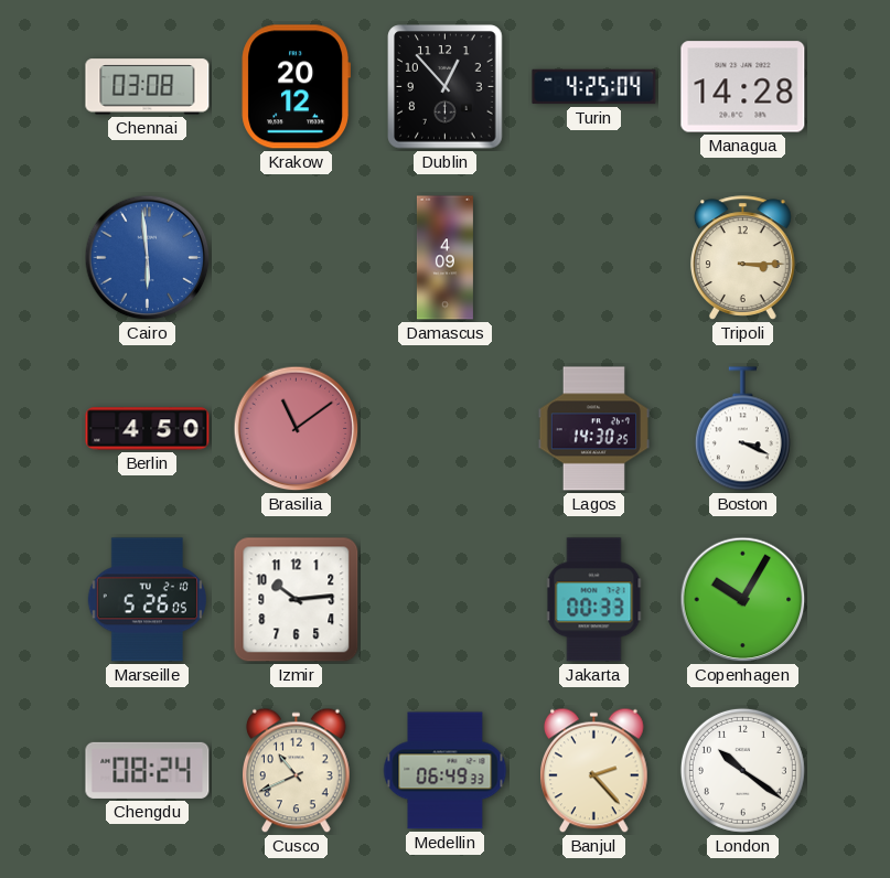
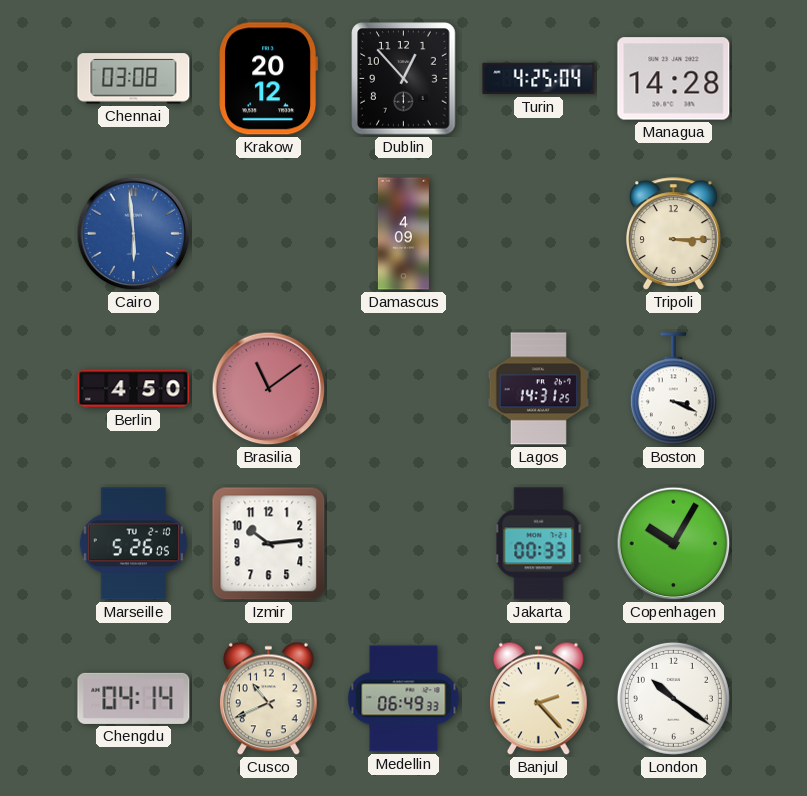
Lagos: 14:30 -> 14:31
Chengdu: 08:24 -> 04:14
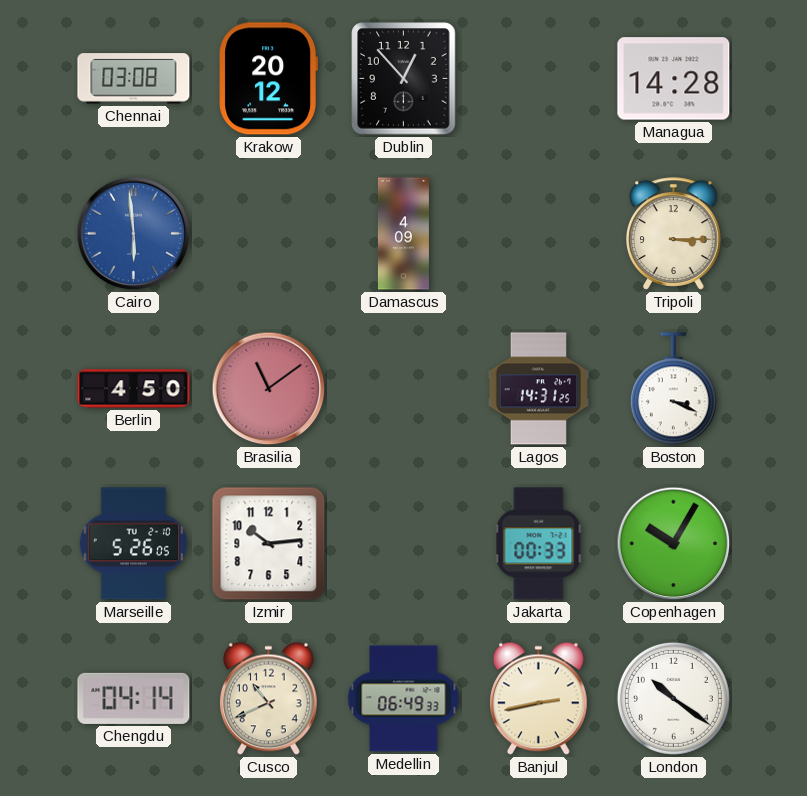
Turin: 4:25 -> none
Banjul: 2:23 -> 2:43
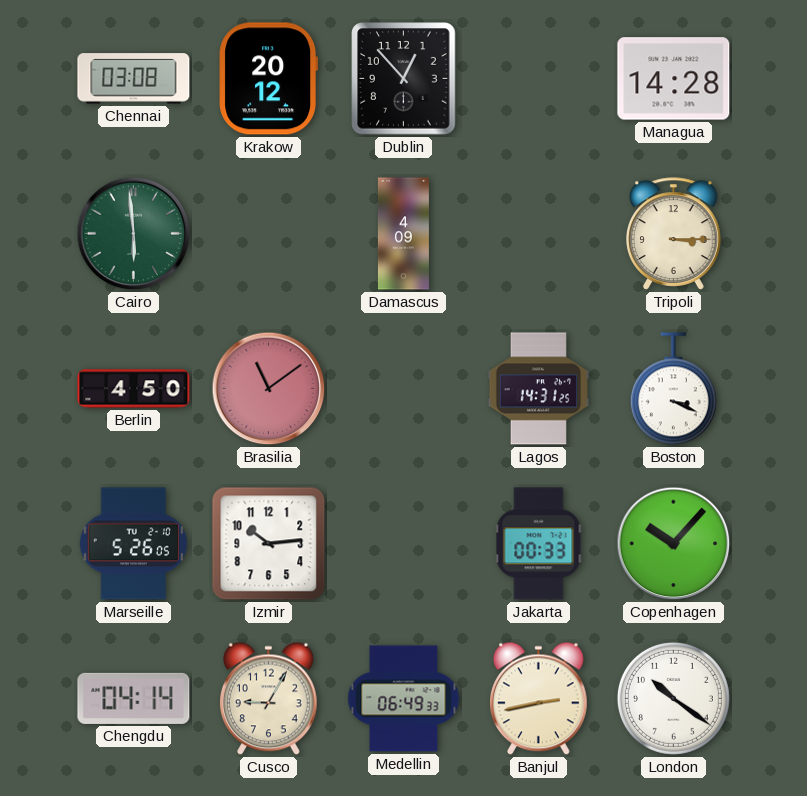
Cairo dial: blue -> green
Copenhagen: 10:05 -> 10:07
Cusco: 10:41 -> 9:05
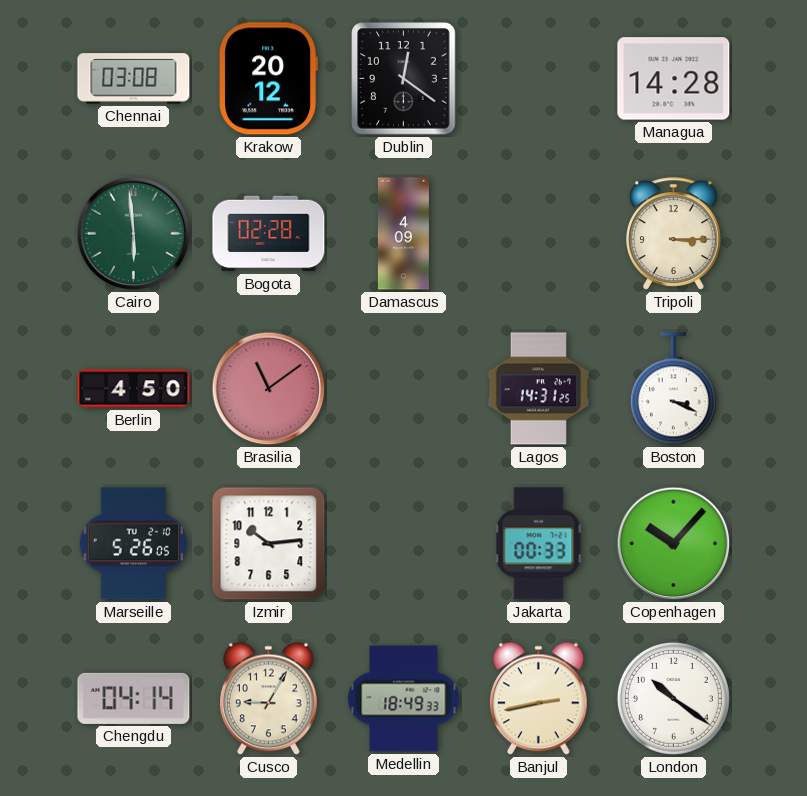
Dublin: 12:53 -> 12:21
Bogota: none -> 02:28
Medellin: 06:49 -> 18:49
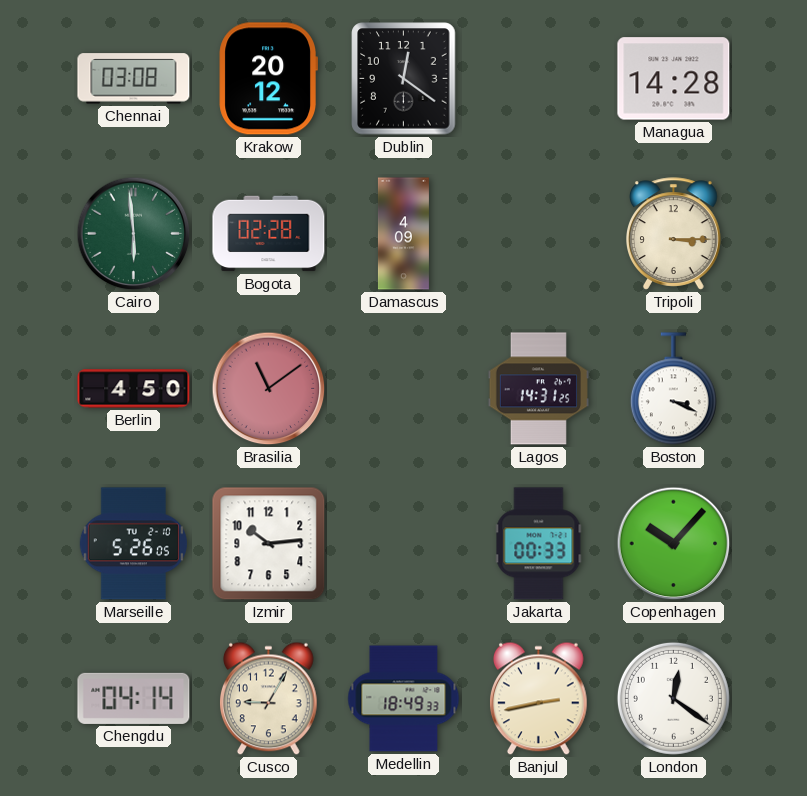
London: 10:21 -> 12:21
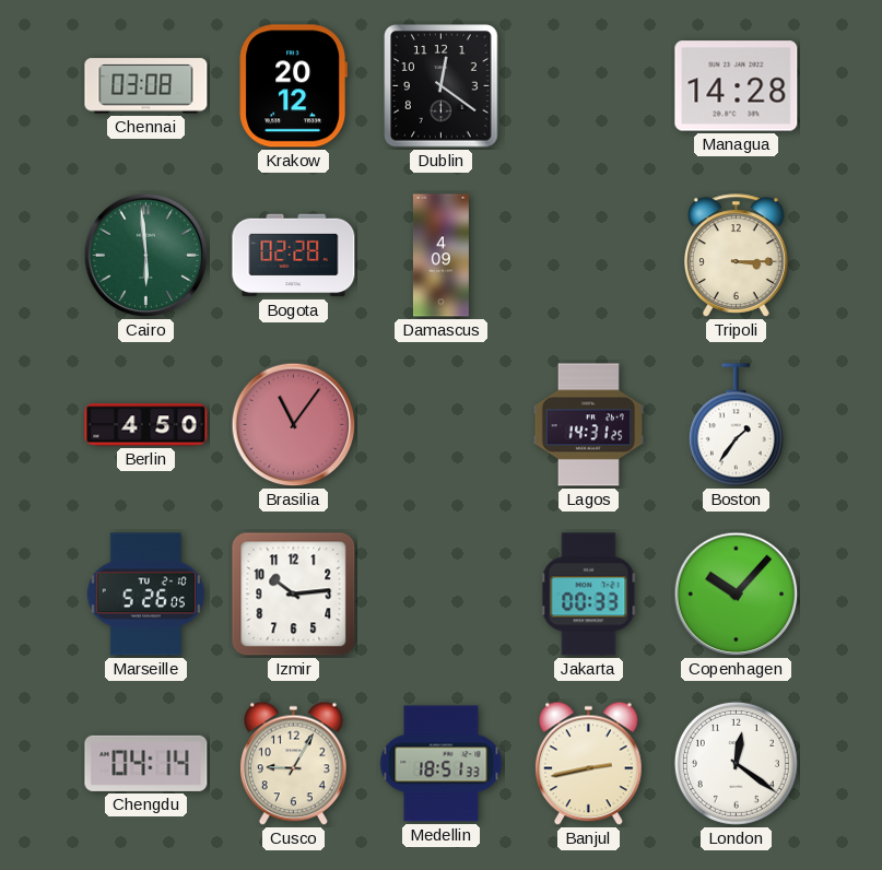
Brasilia: 11:09 -> 11:06
Boston: 3:19 -> 1:36
Medellin: 18:49 -> 18:51
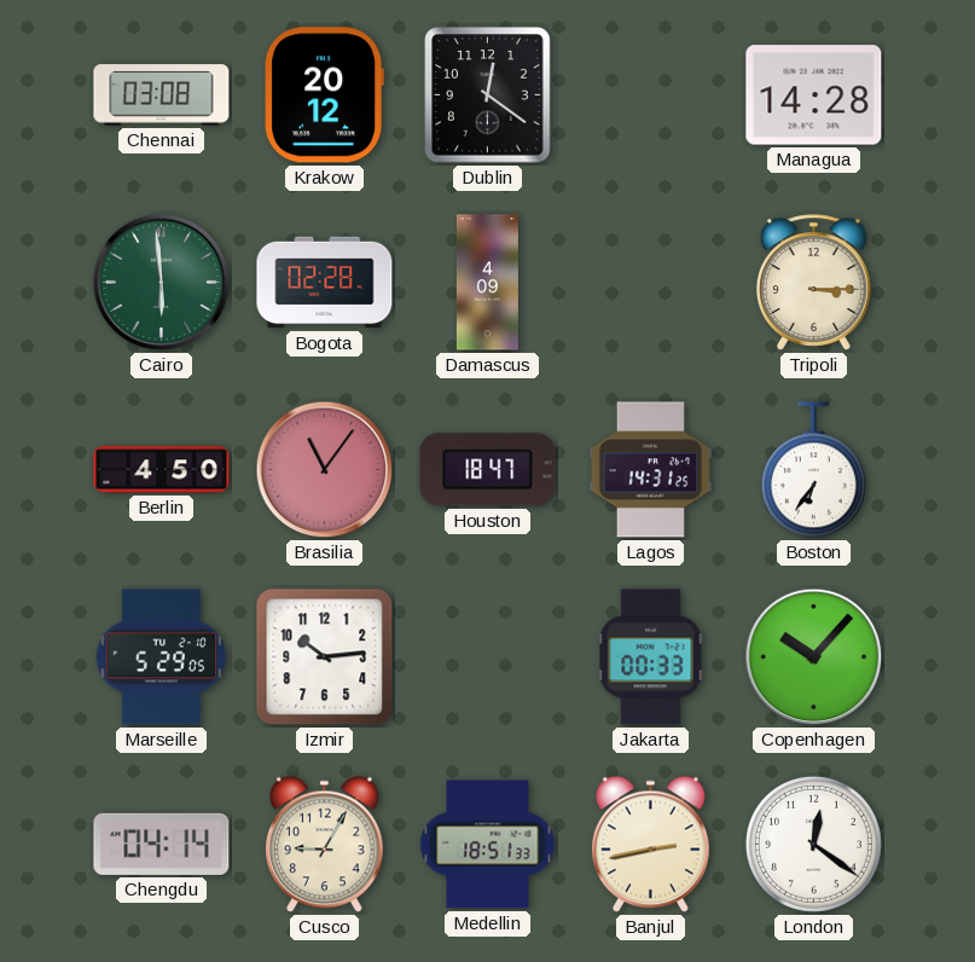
Houston: none -> 18:47
Boston: 1:36 -> 6:36
Marseille: 5:26 -> 5:29
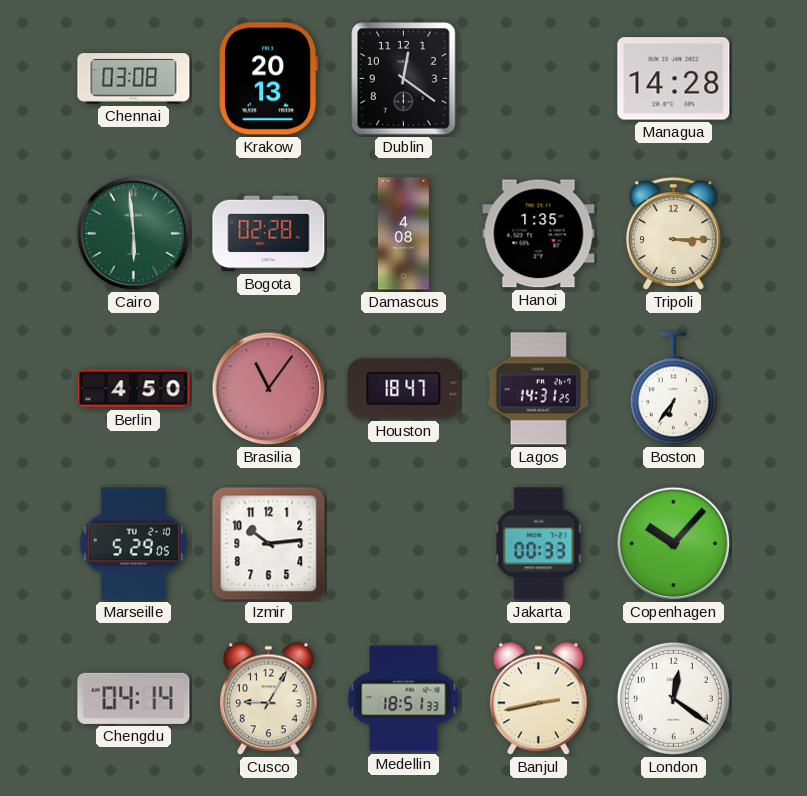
Krakow: 20:12 -> 20:13
Damascus: 4:09 -> 4:08
Hanoi: none -> 1:35
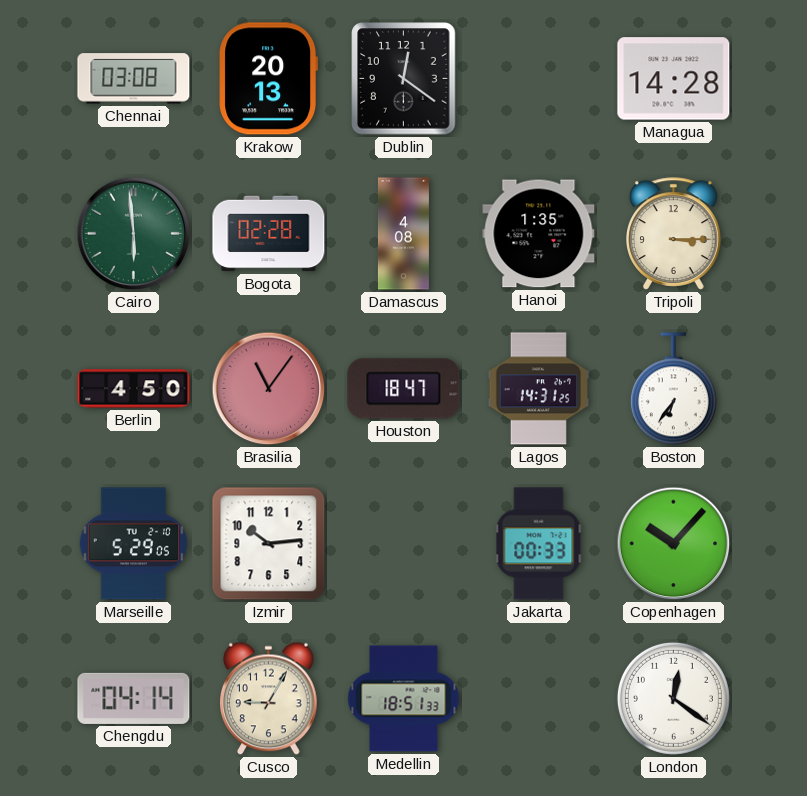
Banjul: 2:43 -> none
